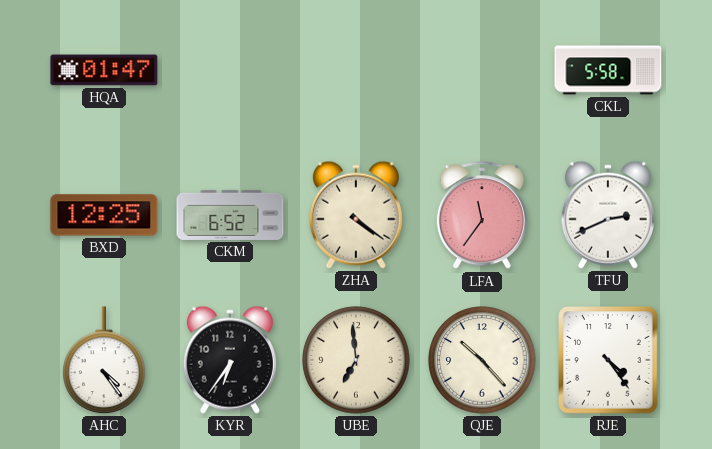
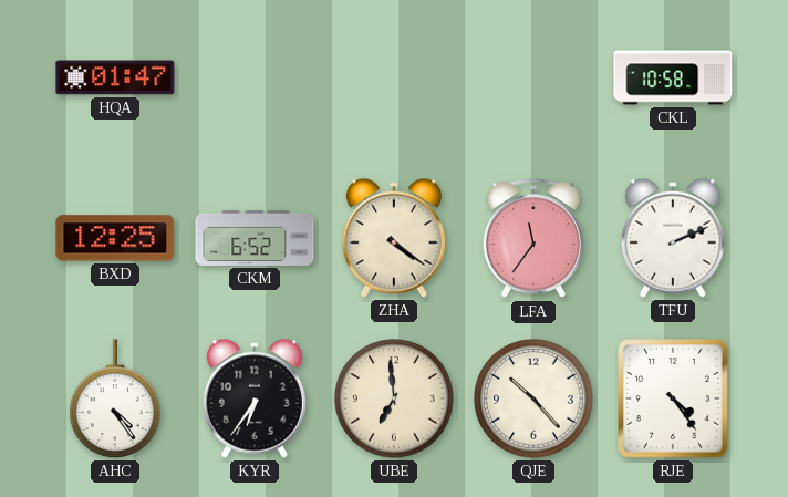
CKL: 5:58 -> 10:58
TFU: 2:41 -> 2:11
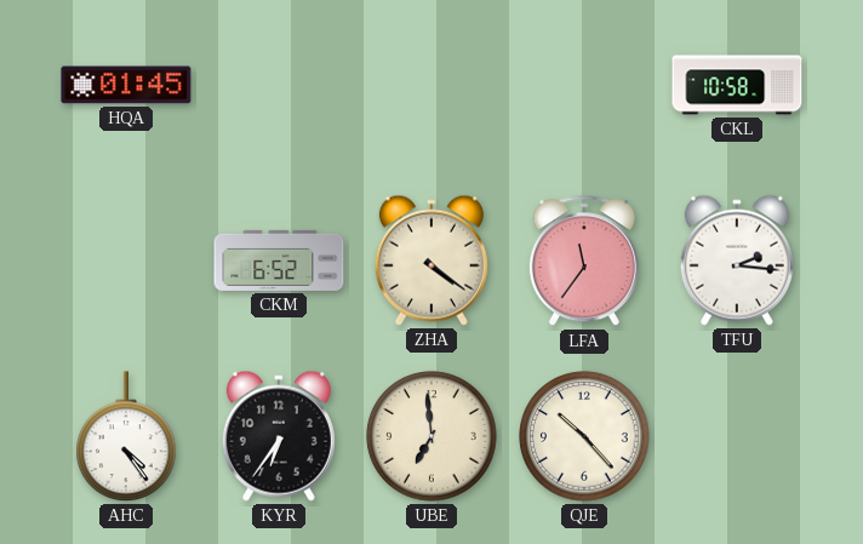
HQA: 01:47 -> 01:45
BXD: 12:25 -> none
TFU: 2:11 -> 2:16
RJE: 4:24 -> none
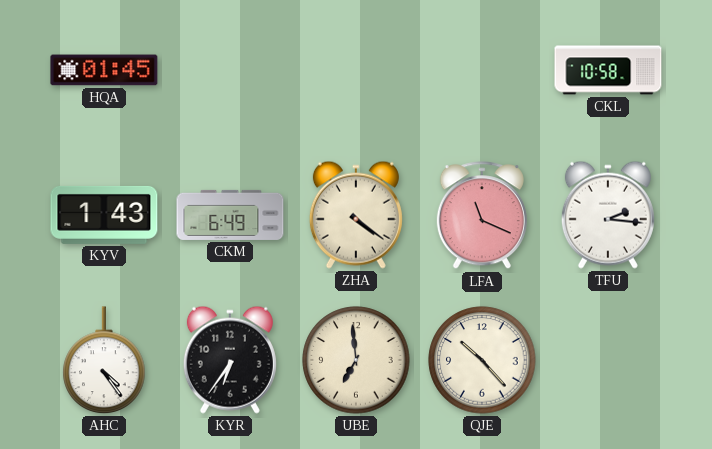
KYV: none -> 1:43
CKM: 6:52 -> 6:49
LFA: 11:36 -> 11:19
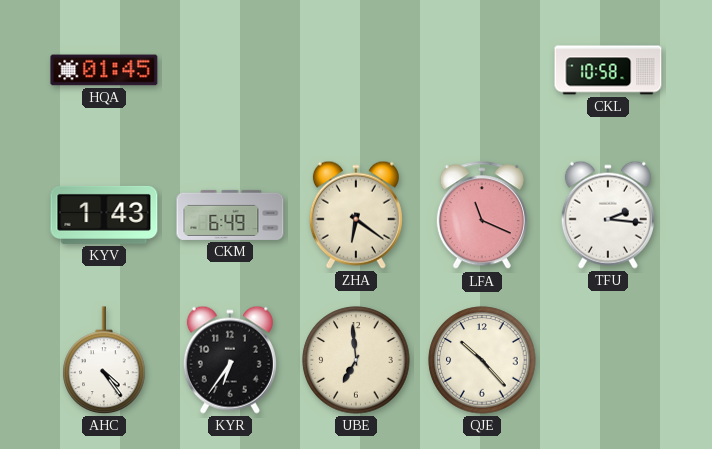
ZHA: 4:21 -> 6:21
